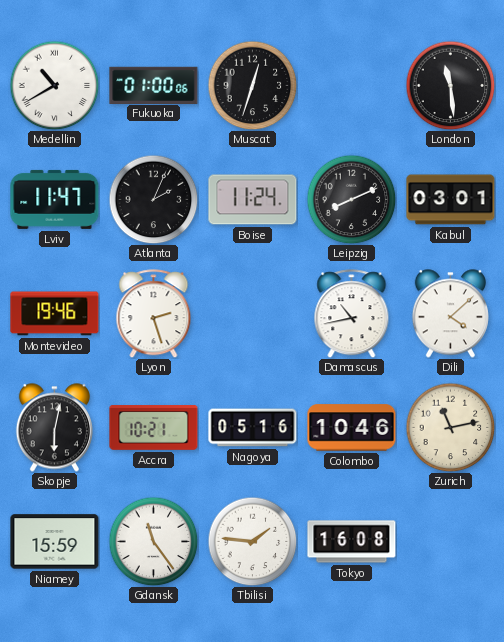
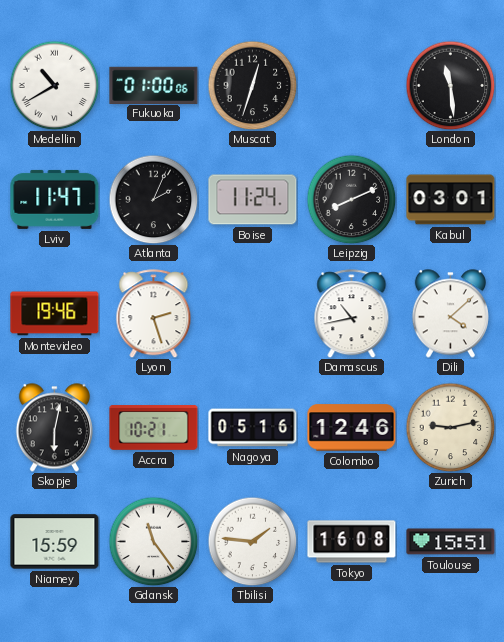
Colombo: 10:46 -> 12:46
Zurich: 11:13 -> 9:13
Toulouse: none -> 15:51
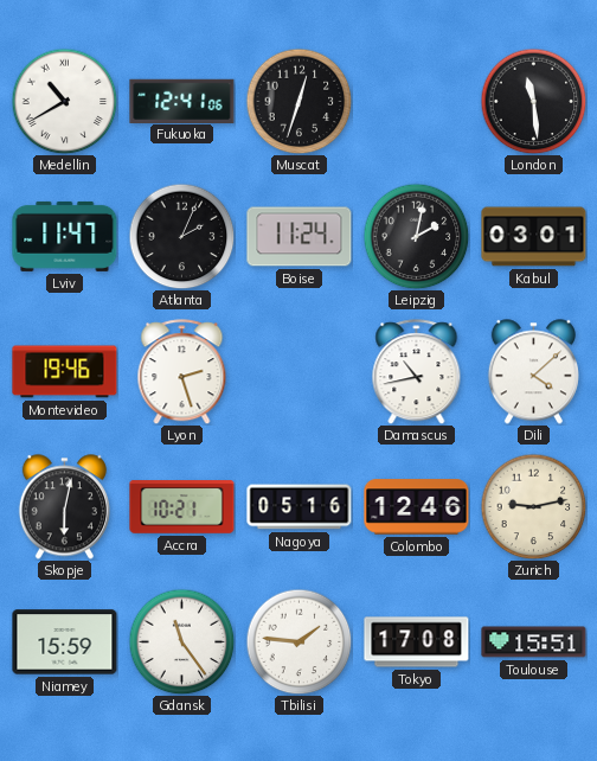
Fukuoka: 01:00 -> 12:41
Leipzig: 8:11 -> 2:02
Tokyo: 16:08 -> 17:08
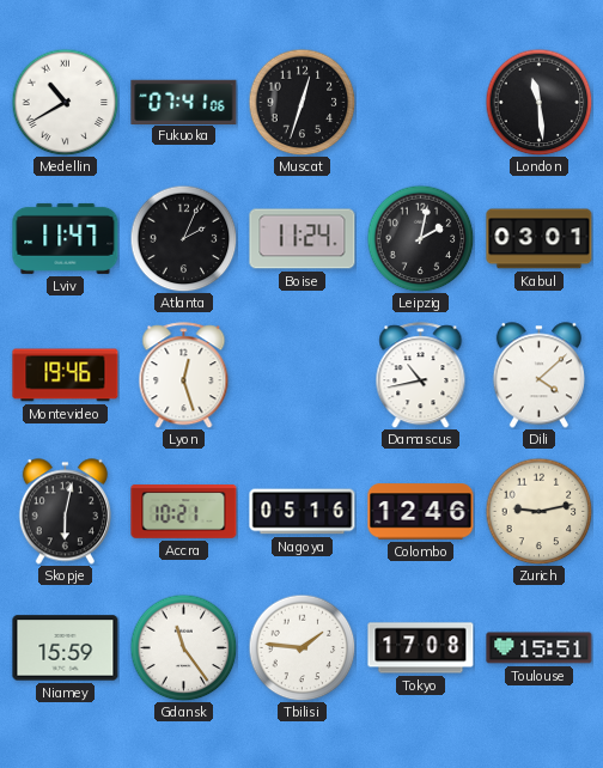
Fukuoka: 12:41 -> 07:41
Lyon: 2:27 -> 12:27
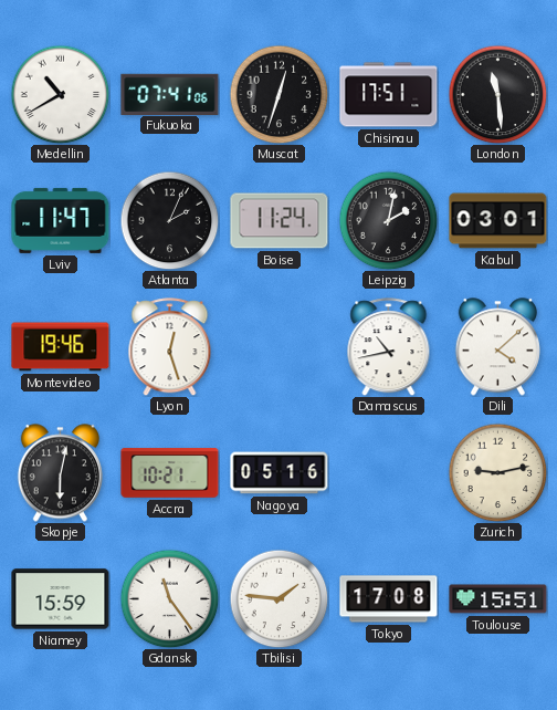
Chisinau: none -> 17:51
Colombo: 12:46 -> none
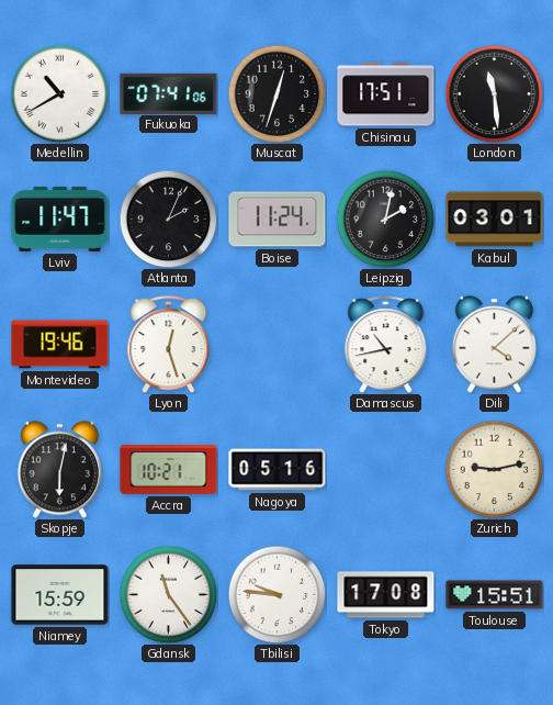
Tbilisi: 1:46 -> 9:46
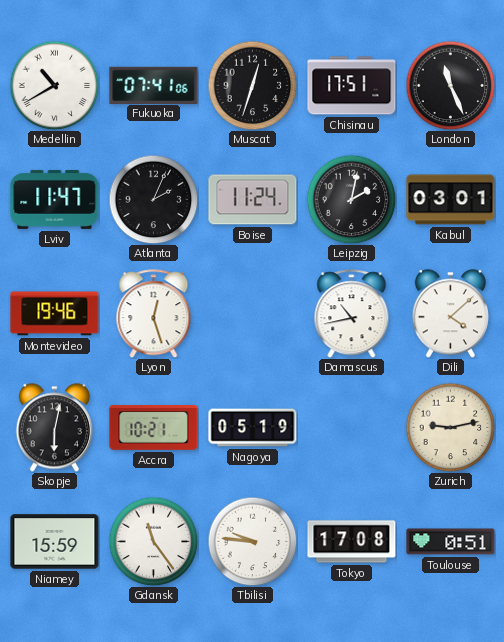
London: 11:29 -> 11:26
Nagoya: 05:16 -> 05:19
Toulouse: 15:51 -> 0:51
